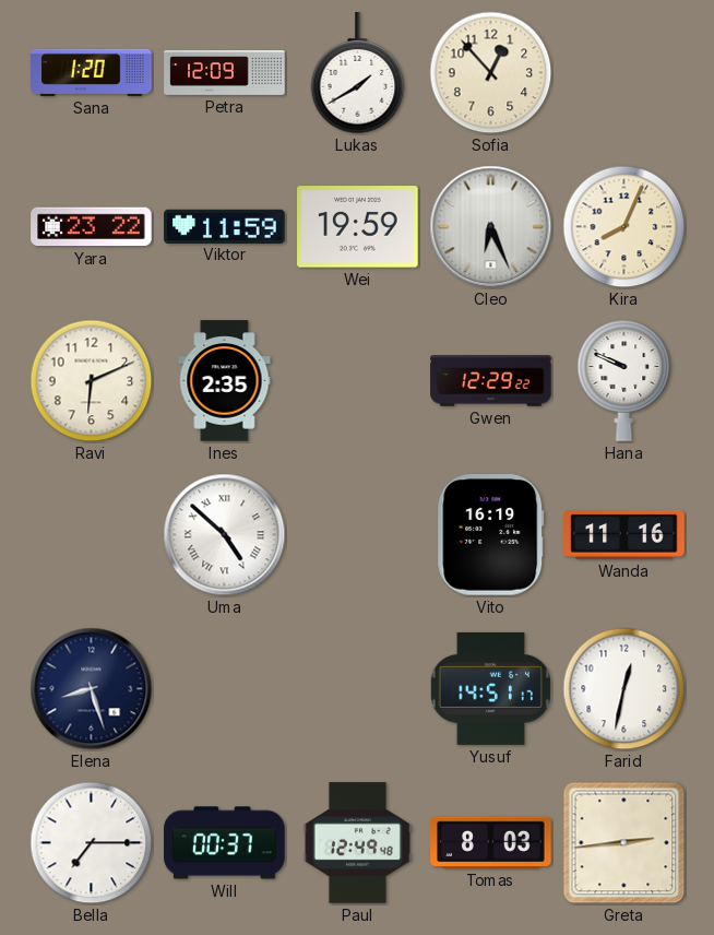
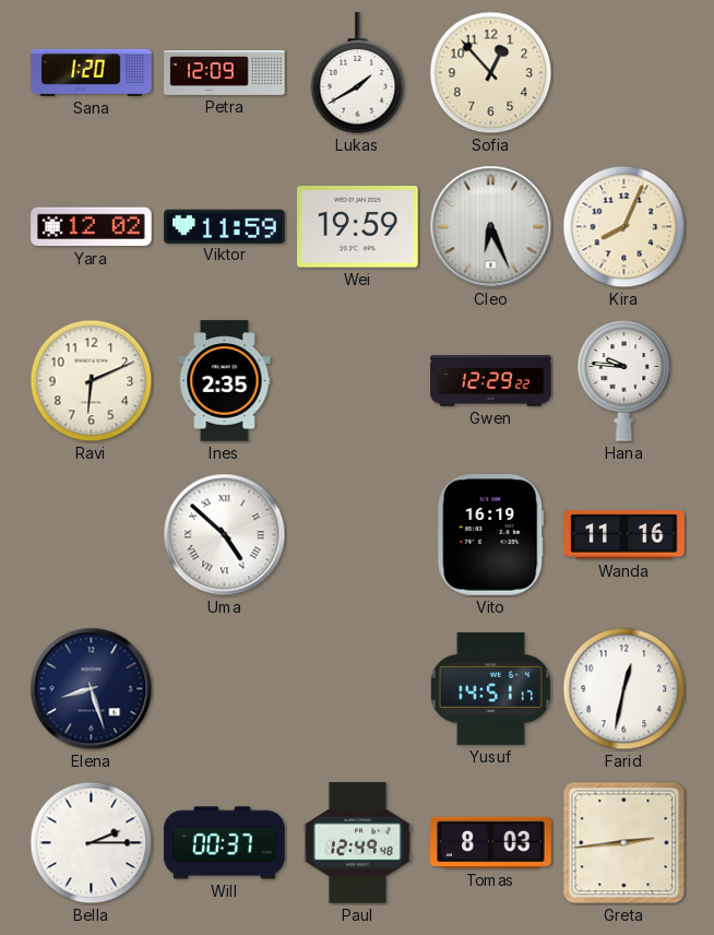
Yara: 23:22 -> 12:02
Hana: 9:49 -> 9:46
Bella: 7:15 -> 2:15
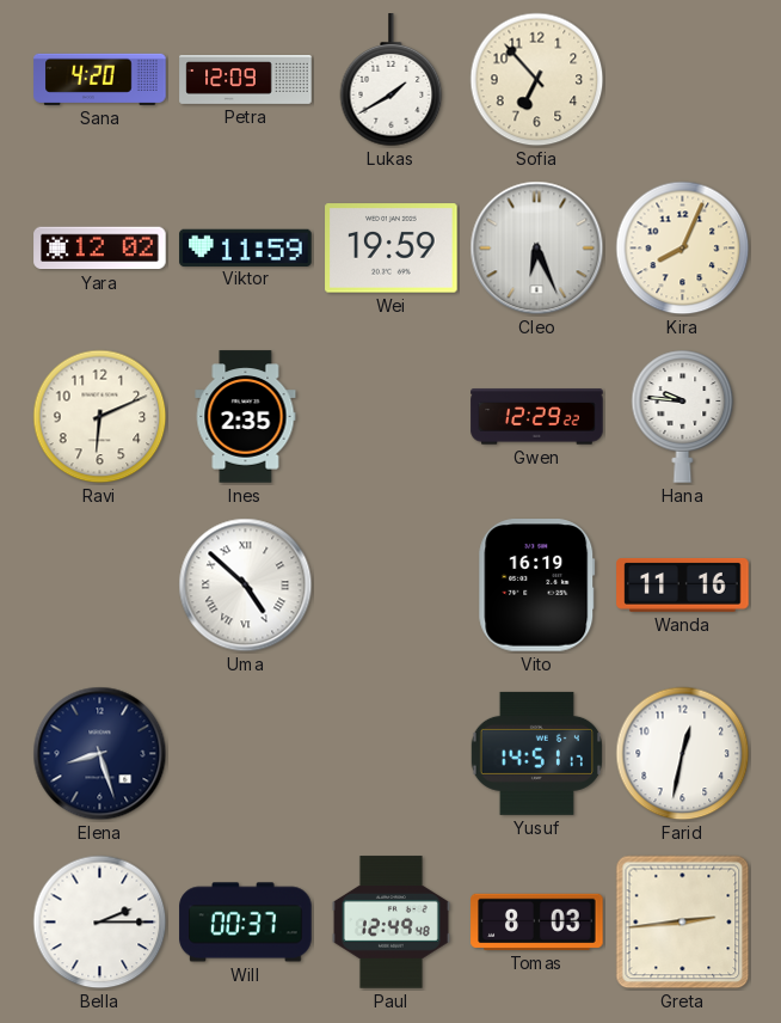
Sana: 1:20 -> 4:20
Sofia: 12:53 -> 6:53
